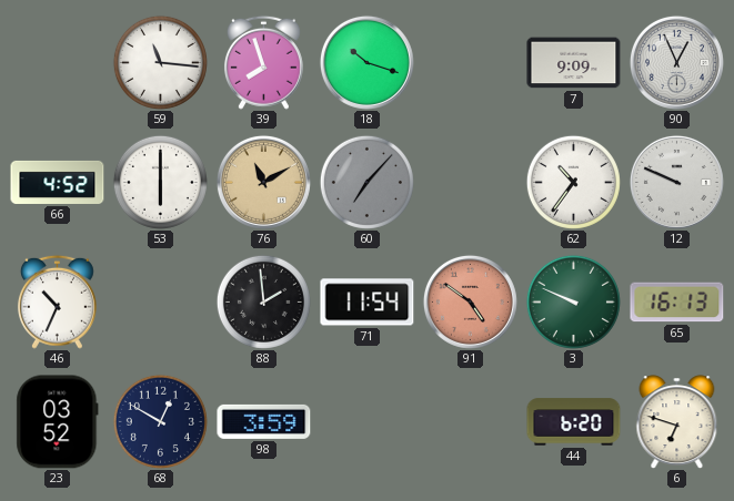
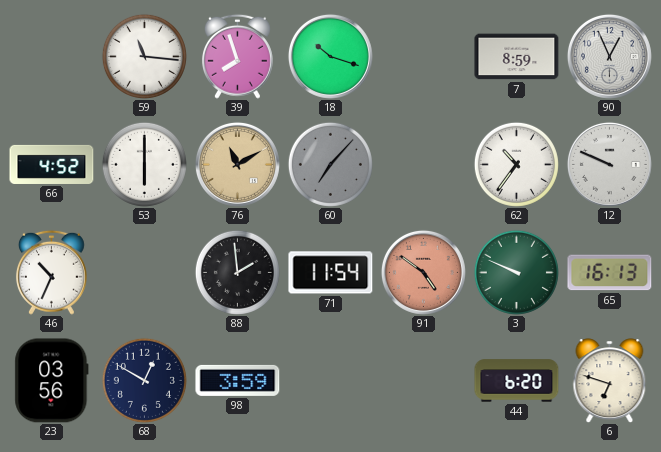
7: 9:09 -> 8:59
23: 03:52 -> 03:56
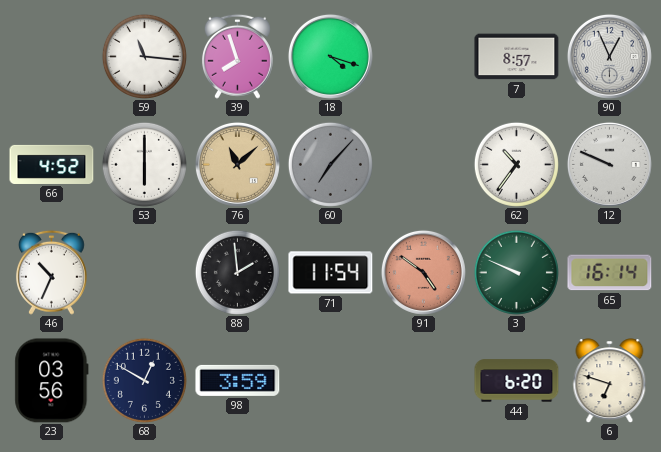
18: 10:18 -> 4:18
7: 8:59 -> 8:57
76: 11:10 -> 11:08
65: 16:13 -> 16:14
